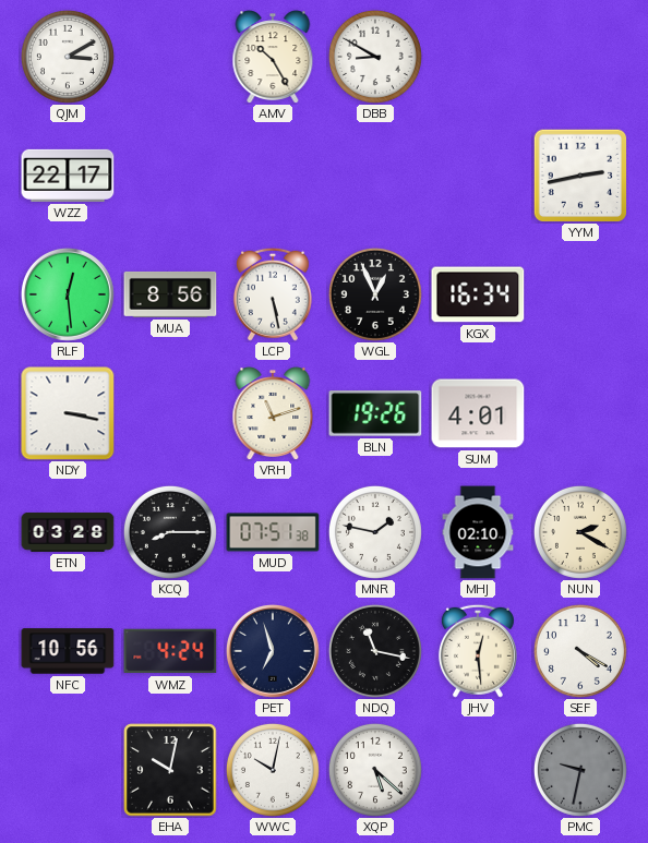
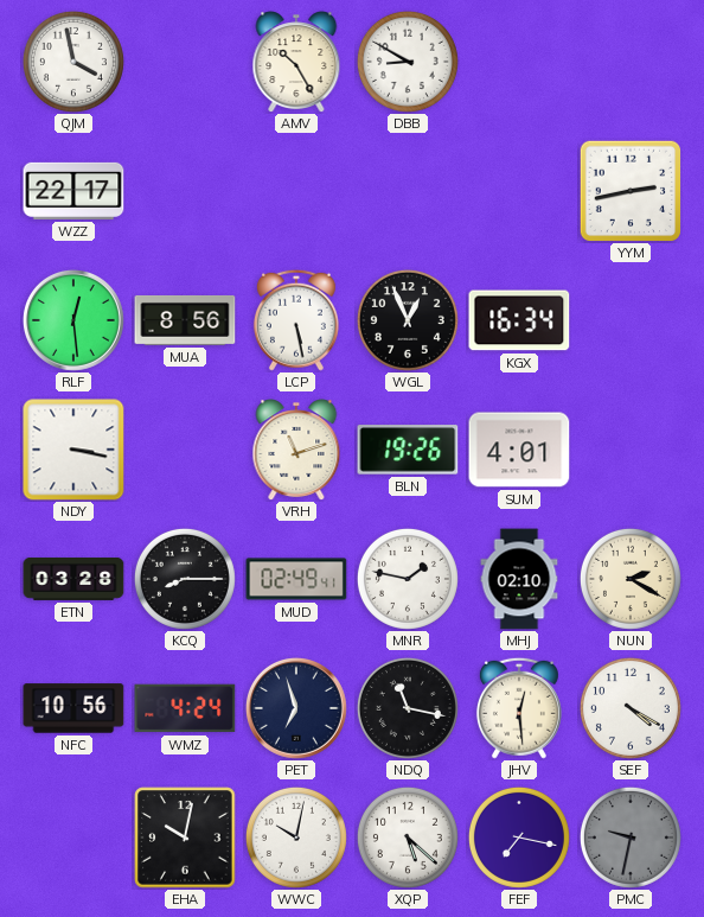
QJM: 3:10 -> 3:58
MUD: 07:51 -> 02:49
FEF: none -> 7:17
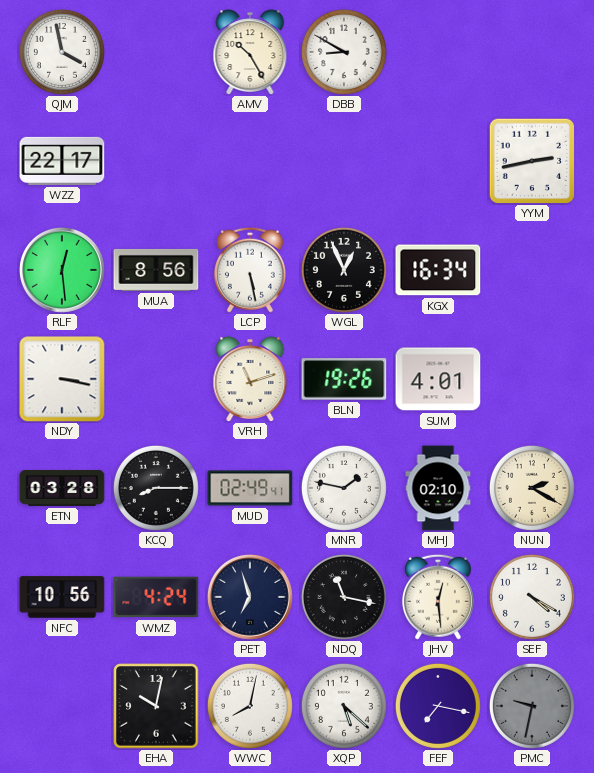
WWC: 10:02 -> 8:02
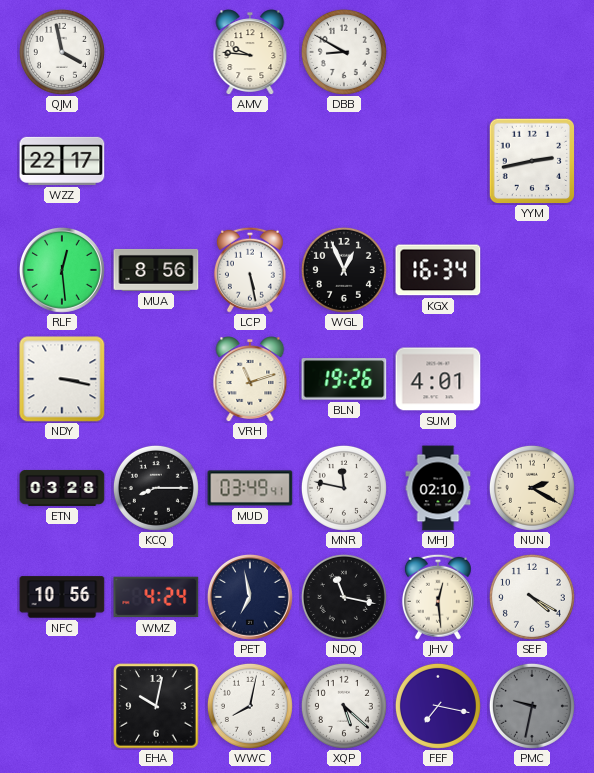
AMV: 10:25 -> 9:46
MUD: 02:49 -> 03:49
MNR: 1:47 -> 11:47
PET: 6:57 -> 6:58
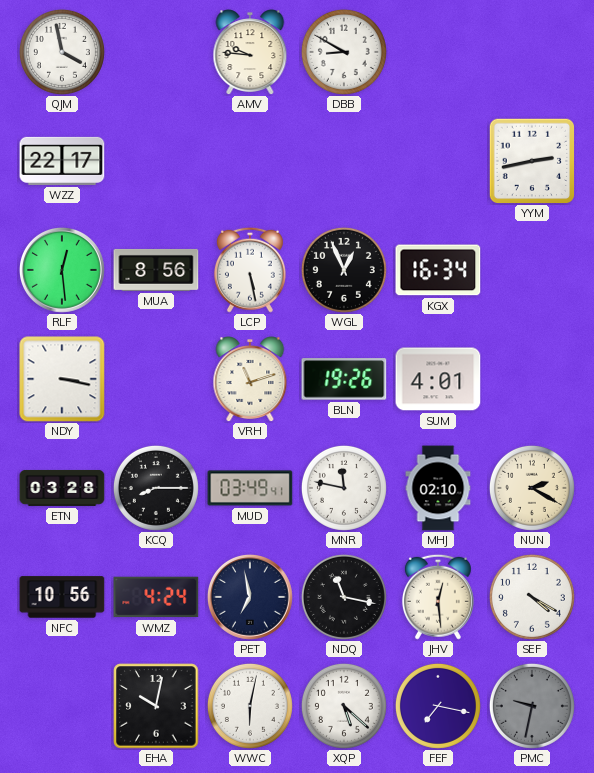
WWC: 8:02 -> 6:02
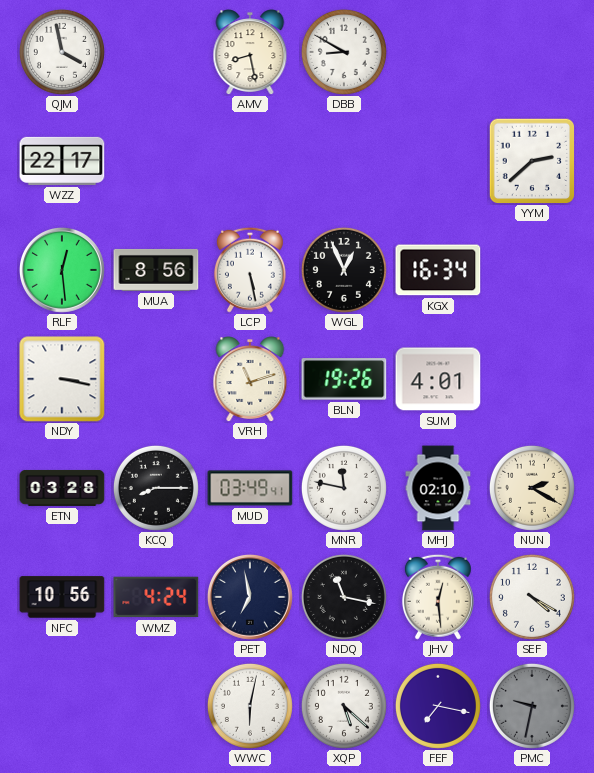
AMV: 9:46 -> 8:28
YYM: 2:43 -> 2:38
EHA: 10:02 -> none
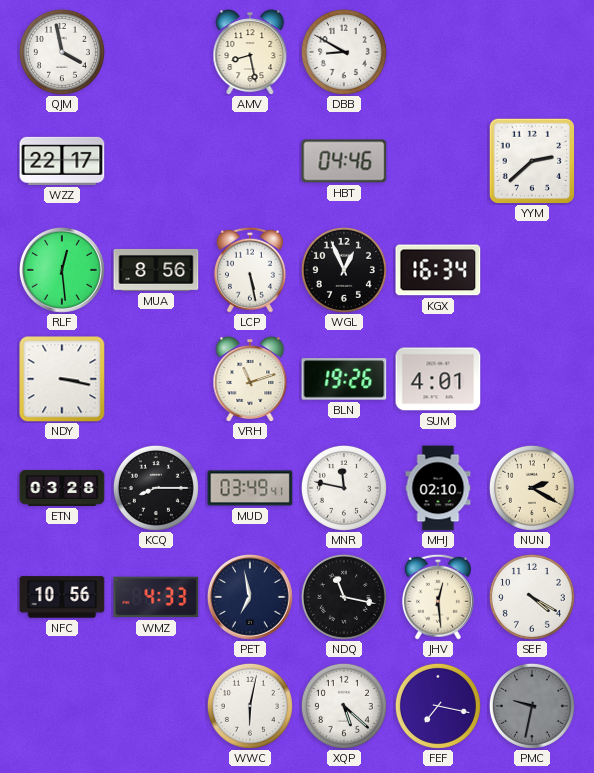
HBT: none -> 04:46
WMZ: 4:24 -> 4:33
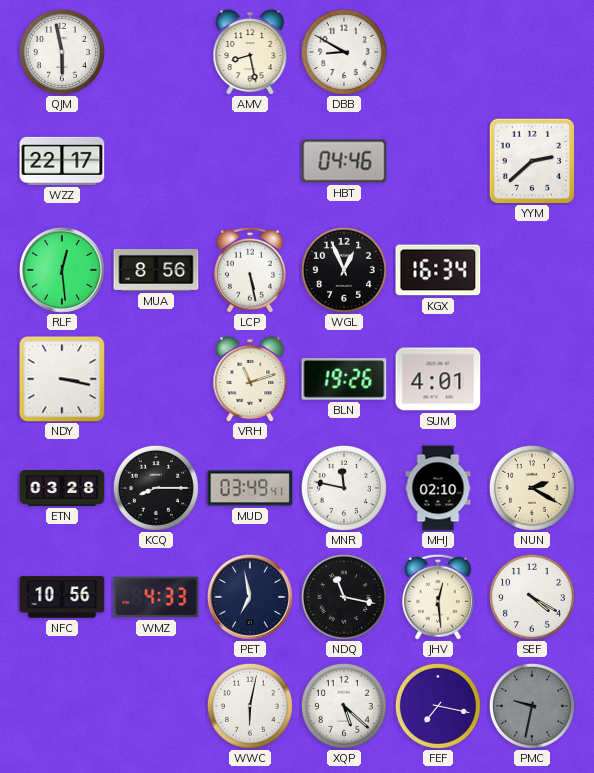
QJM: 3:58 -> 5:58
